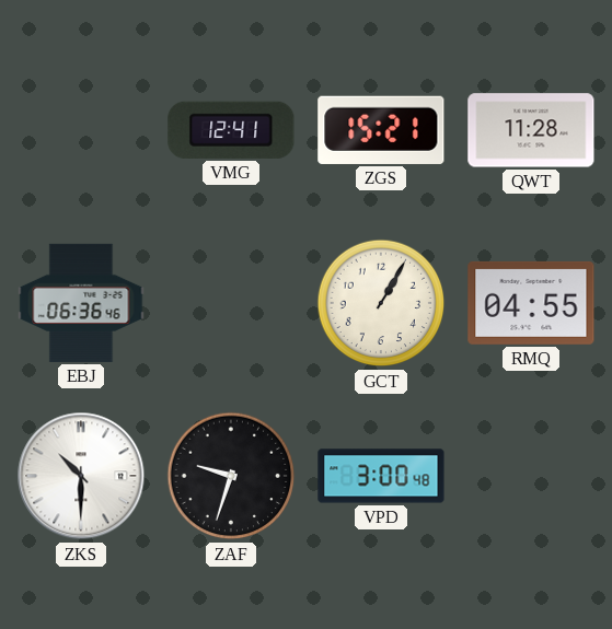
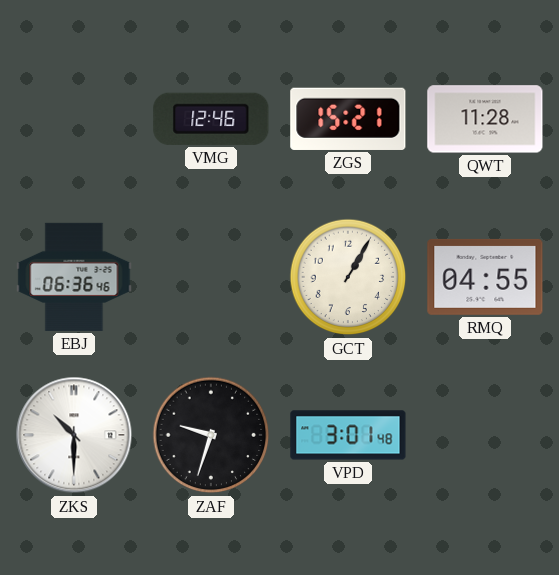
VMG: 12:41 -> 12:46
VPD: 3:00 -> 3:01
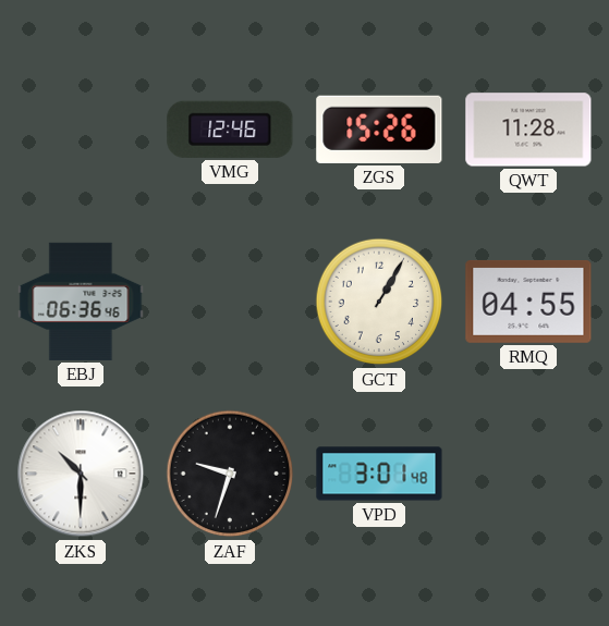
ZGS: 15:21 -> 15:26
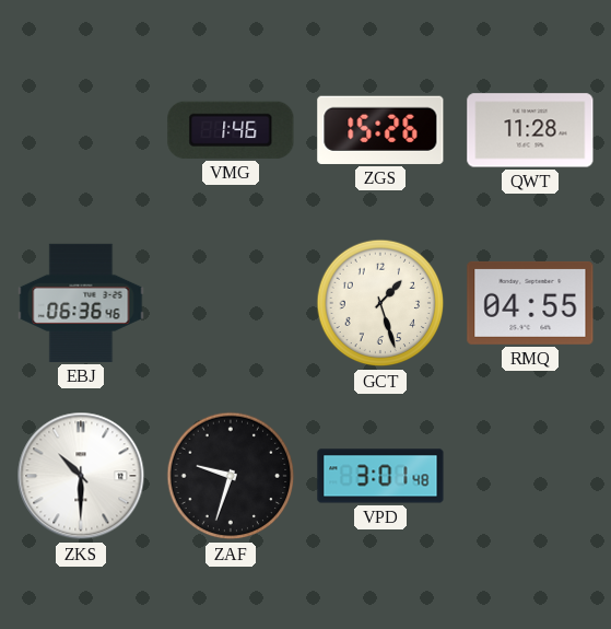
VMG: 12:46 -> 1:46
GCT: 1:05 -> 1:27
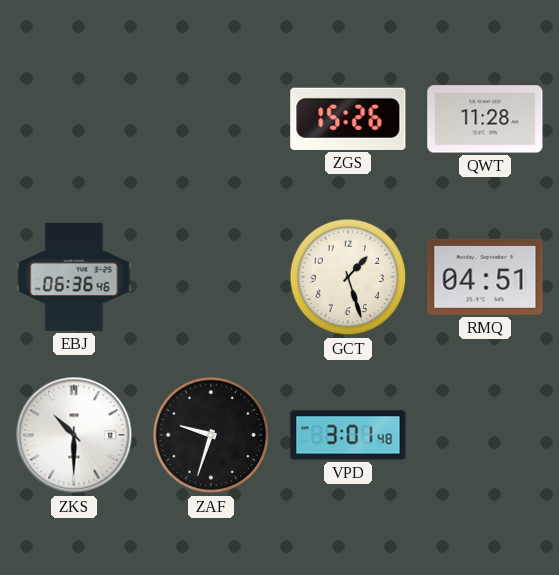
VMG: 1:46 -> none
RMQ: 04:55 -> 04:51
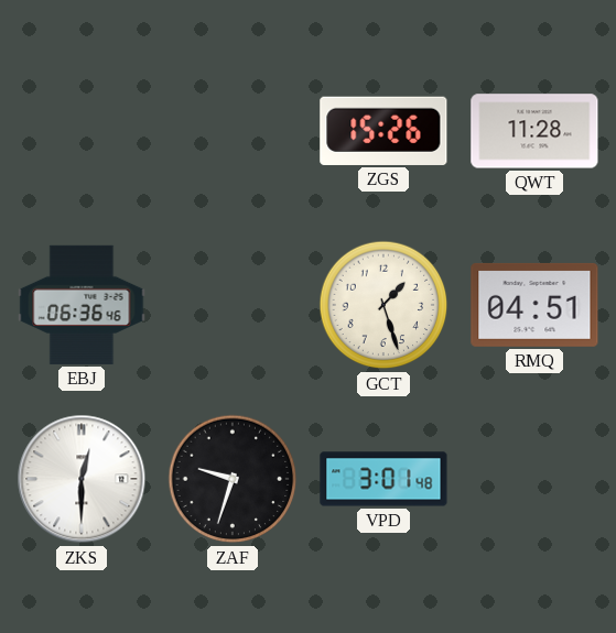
ZKS: 10:30 -> 12:30
